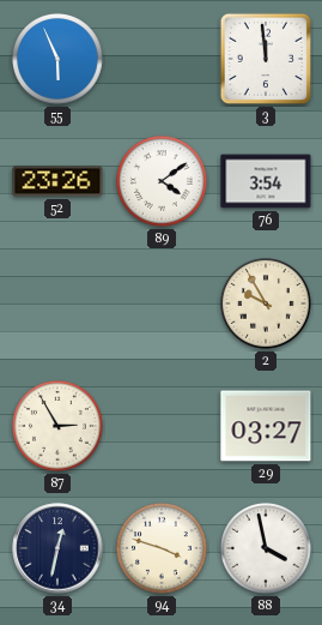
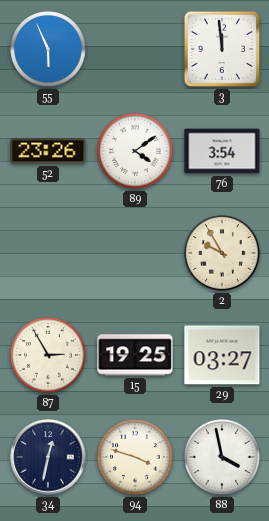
15: none -> 19:25
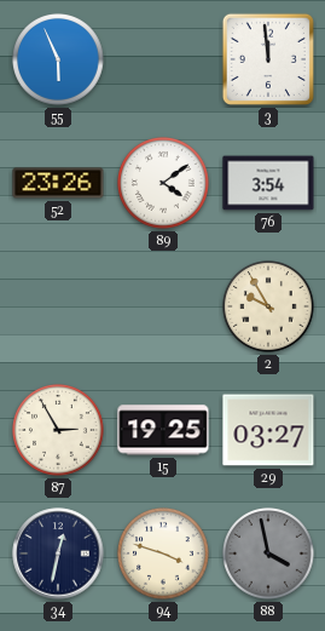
88 dial: white -> grey
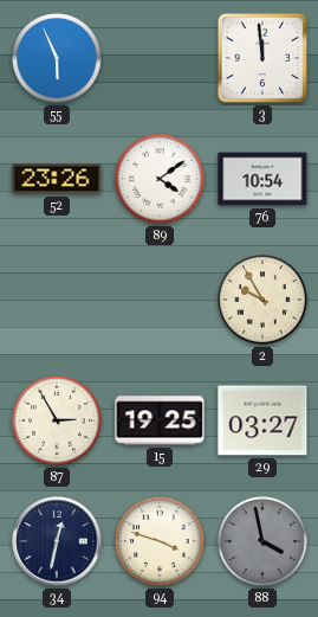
76: 3:54 -> 10:54
